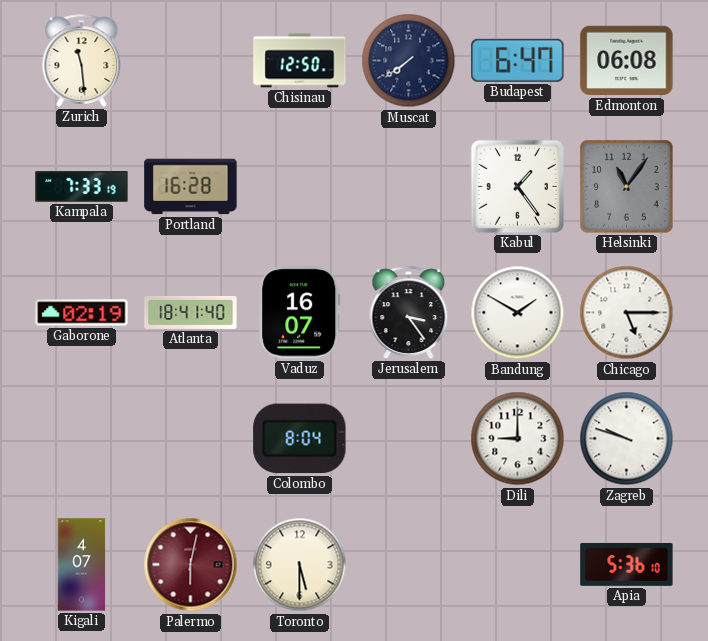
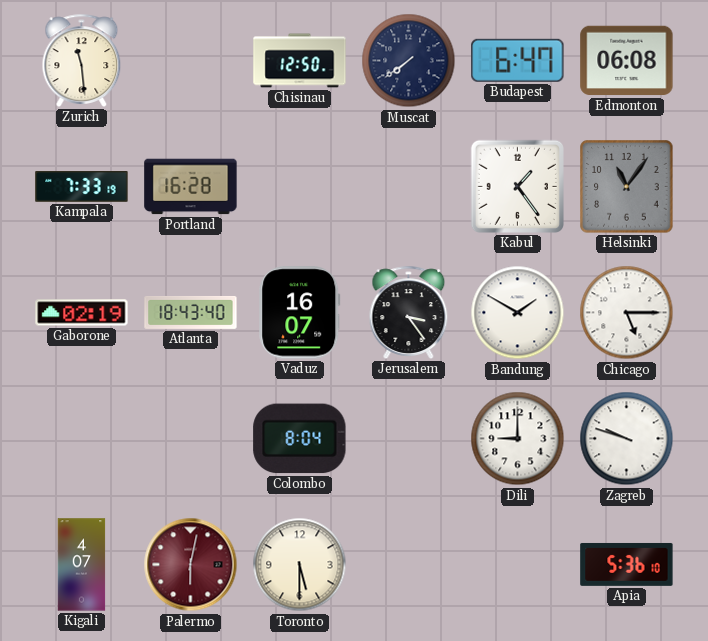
Atlanta: 18:41 -> 18:43
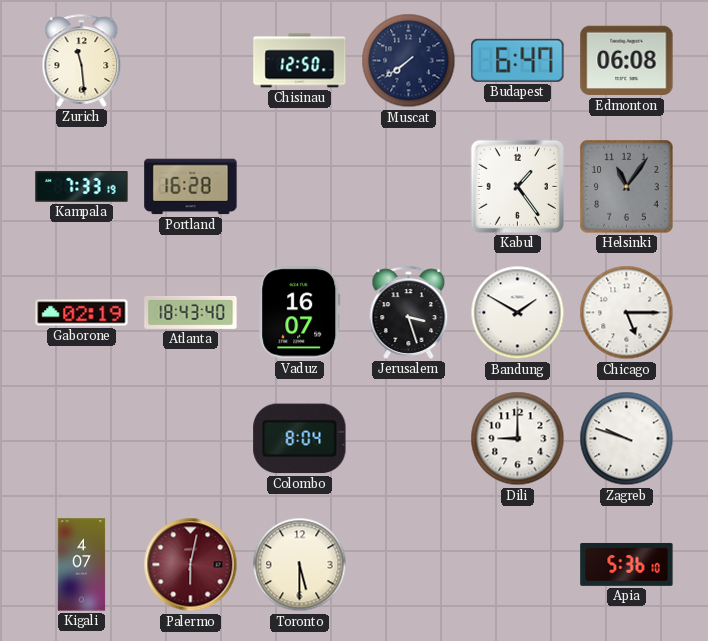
Jerusalem: 3:24 -> 3:27
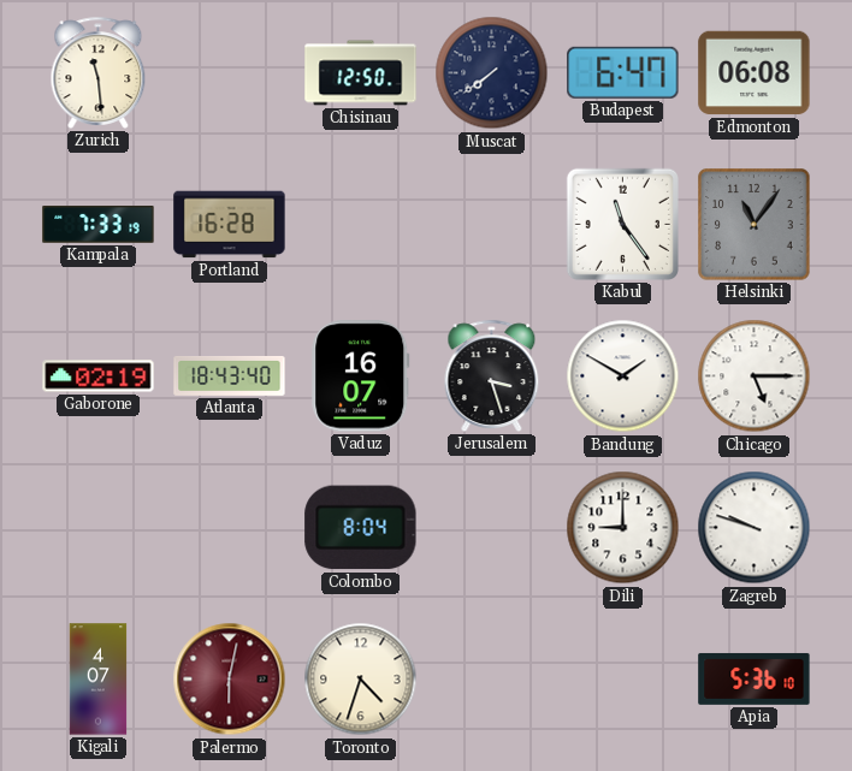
Kabul: 1:24 -> 11:24
Toronto: 5:30 -> 4:33
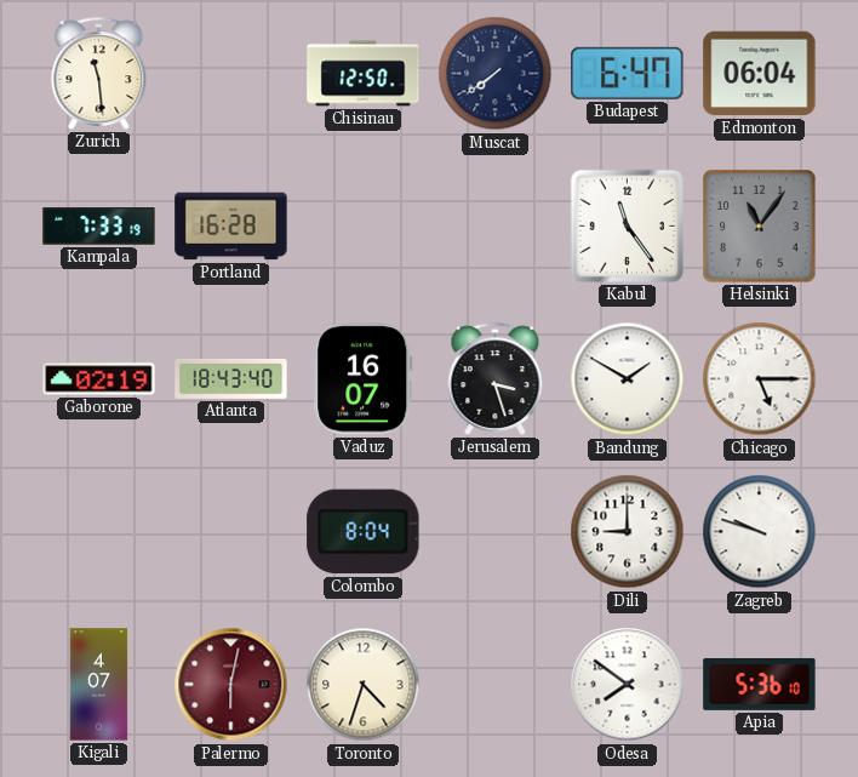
Edmonton: 06:08 -> 06:04
Odesa: none -> 7:51
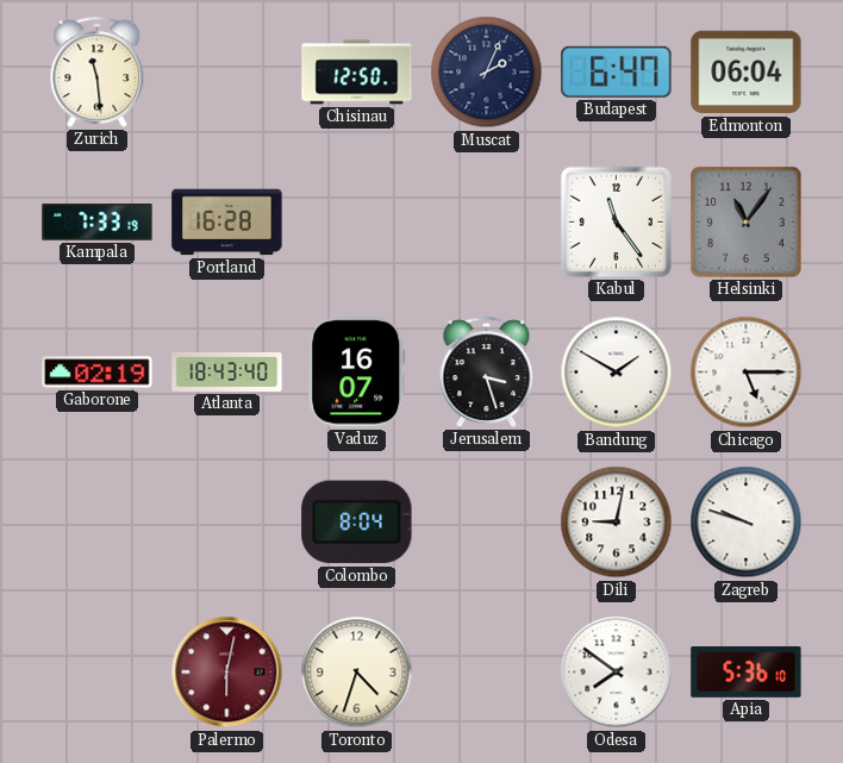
Muscat: 7:39 -> 2:04
Dili: 9:00 -> 9:02
Kigali: 4:07 -> none
